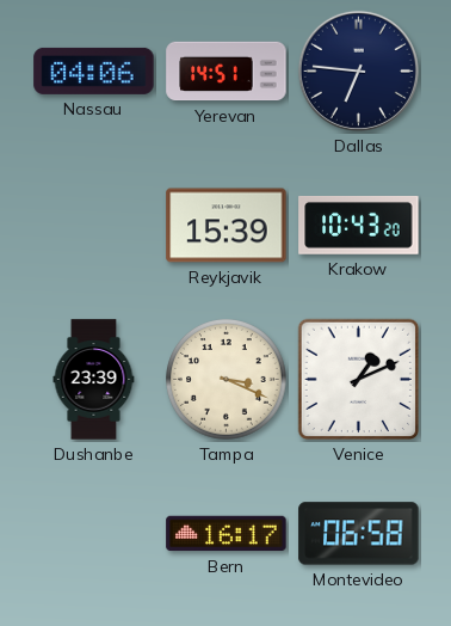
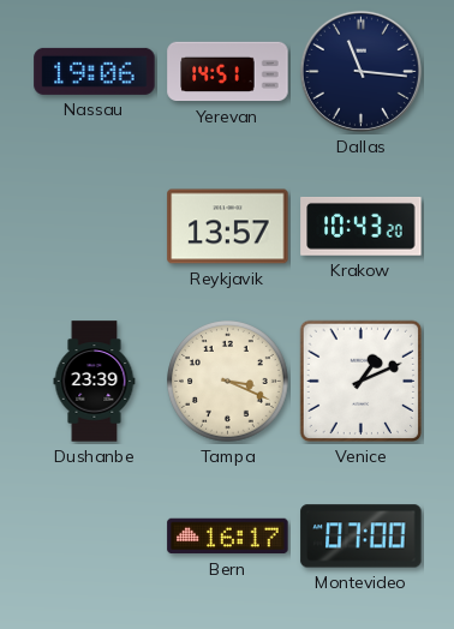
Nassau: 04:06 -> 19:06
Dallas: 6:46 -> 11:16
Reykjavik: 15:39 -> 13:57
Montevideo: 06:58 -> 07:00
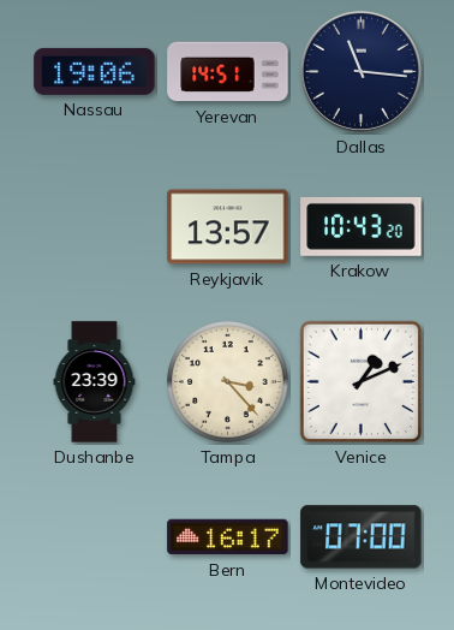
Tampa: 3:19 -> 3:23
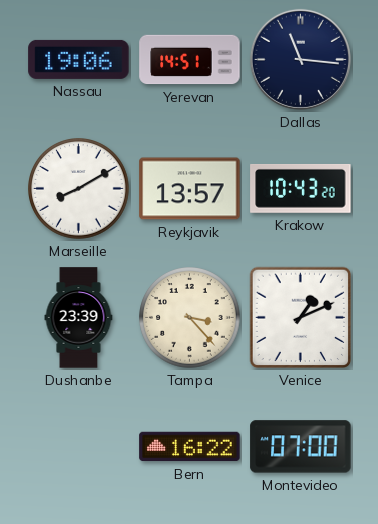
Marseille: none -> 8:10
Bern: 16:17 -> 16:22
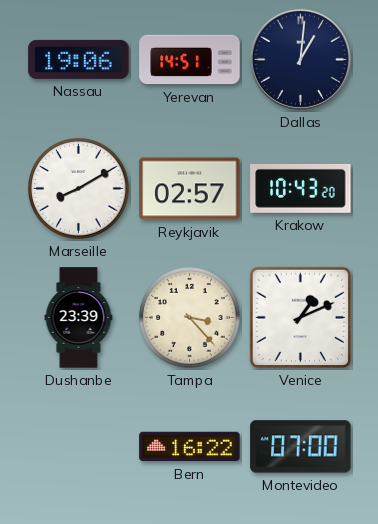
Dallas: 11:16 -> 1:01
Reykjavik: 13:57 -> 02:57
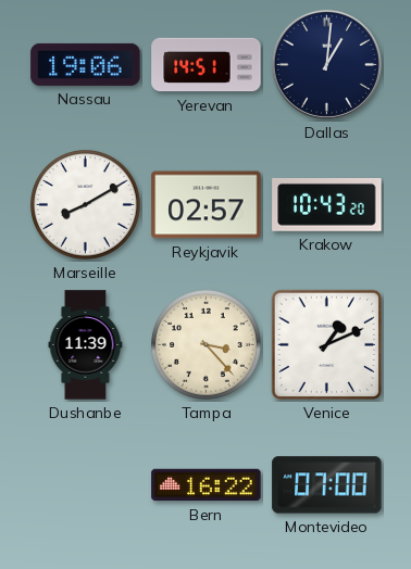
Dushanbe: 23:39 -> 11:39
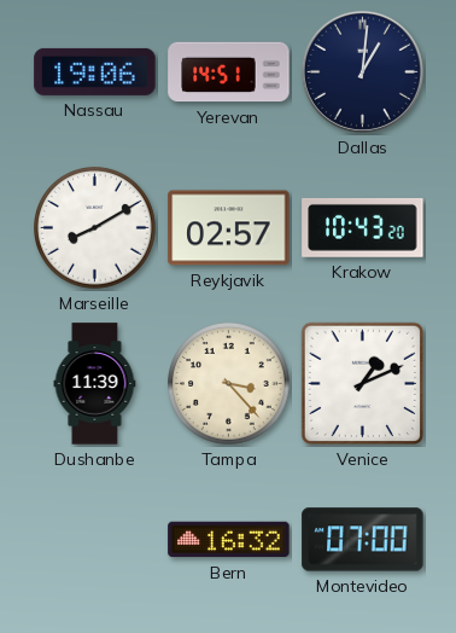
Bern: 16:22 -> 16:32
